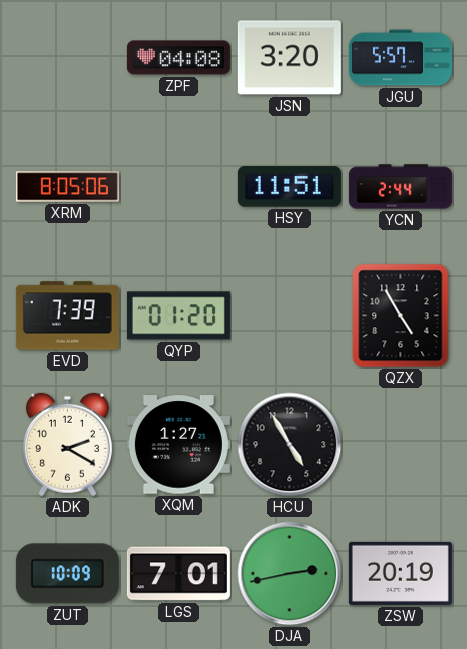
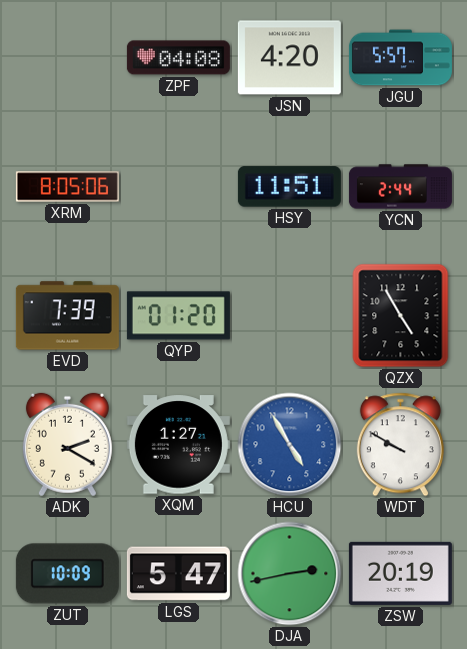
JSN: 3:20 -> 4:20
HCU dial: black -> blue
WDT: none -> 9:50
LGS: 7:01 -> 5:47
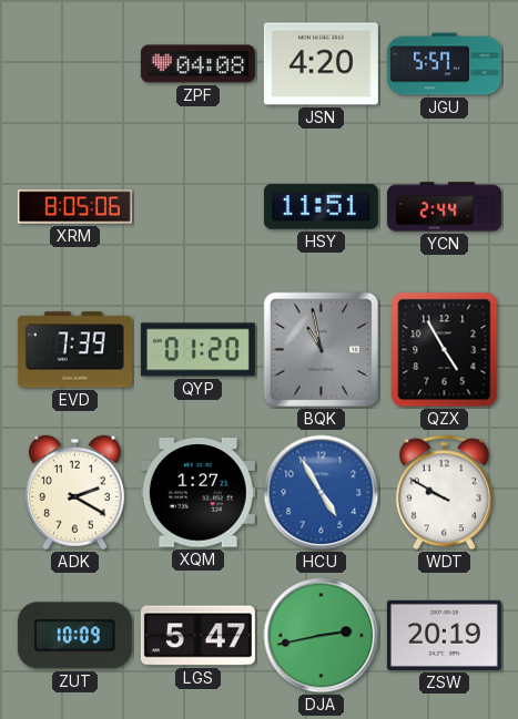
BQK: none -> 10:58
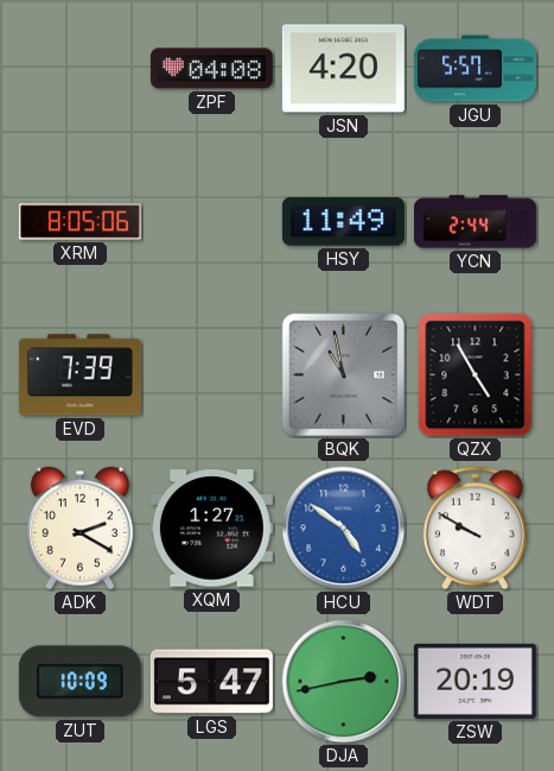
HSY: 11:51 -> 11:49
QYP: 01:20 -> none
HCU: 4:55 -> 4:51
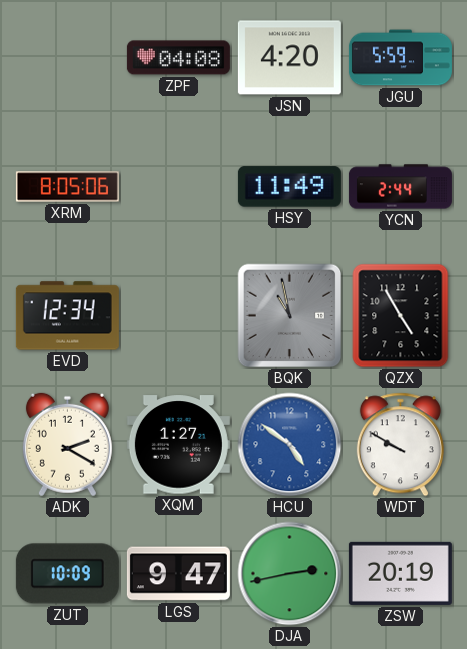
JGU: 5:57 -> 5:59
EVD: 7:39 -> 12:34
LGS: 5:47 -> 9:47
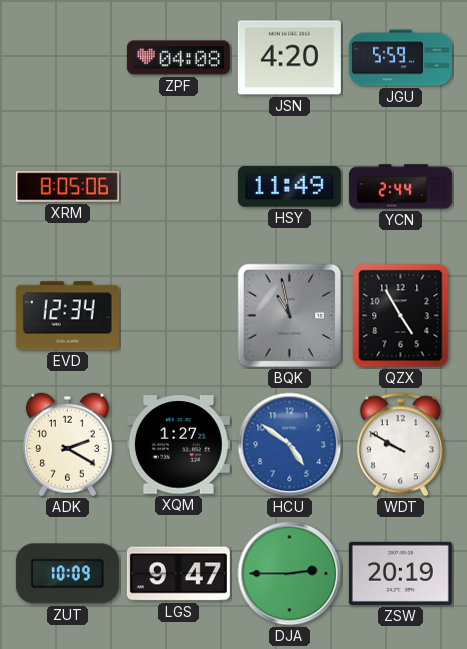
DJA: 2:43 -> 2:45
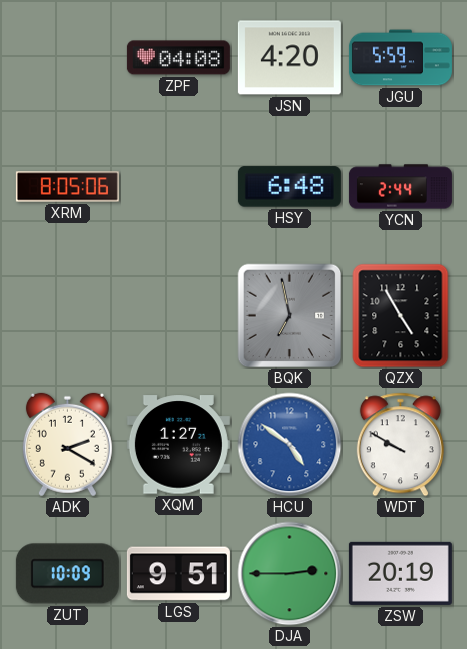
HSY: 11:49 -> 6:48
EVD: 12:34 -> none
BQK: 10:58 -> 6:58
LGS: 9:47 -> 9:51
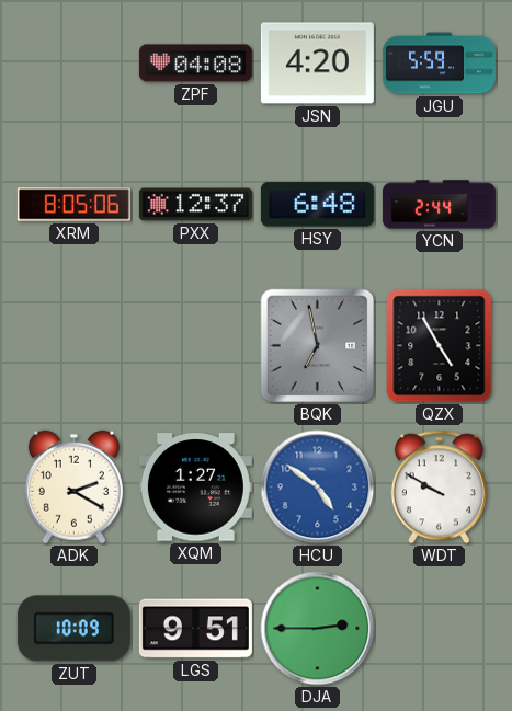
PXX: none -> 12:37
ZSW: 20:19 -> none
